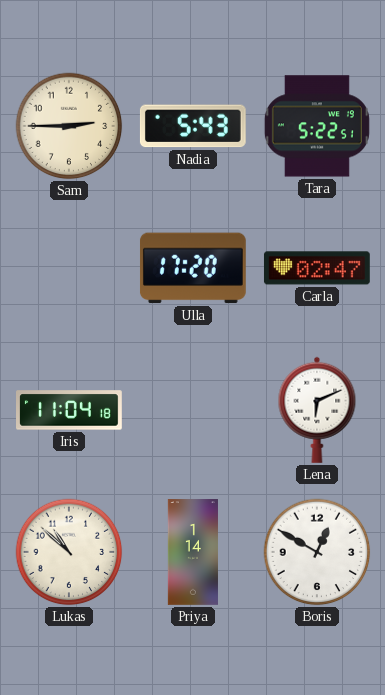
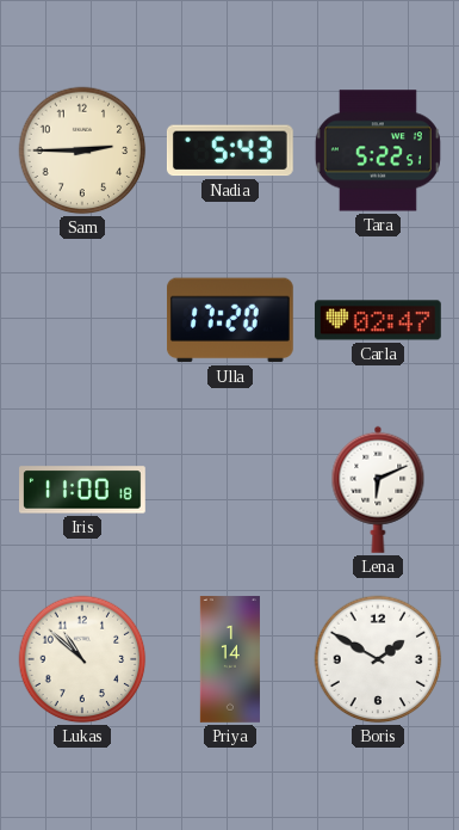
Iris: 11:04 -> 11:00
Boris: 12:50 -> 1:50
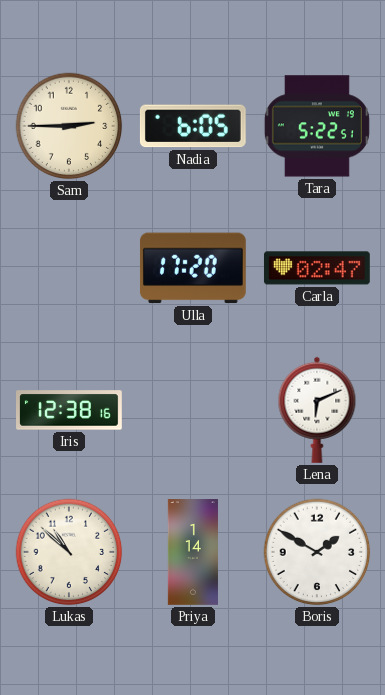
Nadia: 5:43 -> 6:05
Iris: 11:00 -> 12:38
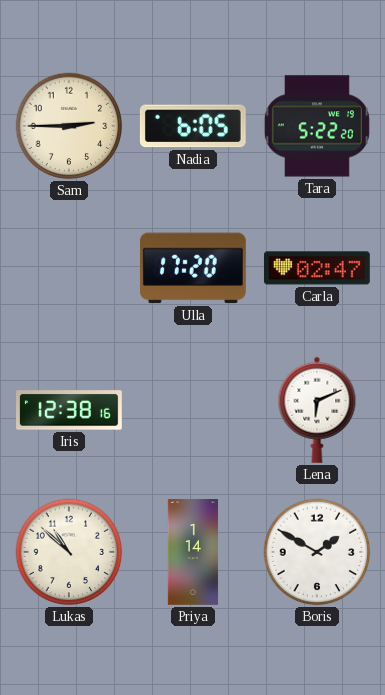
Tara: 5:22:51 -> 5:22:20
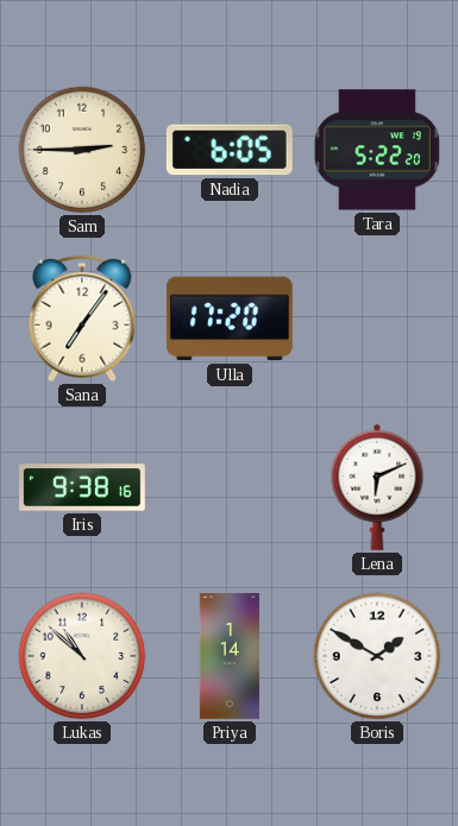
Sana: none -> 7:06
Carla: 02:47 -> none
Iris: 12:38 -> 9:38
